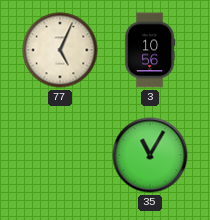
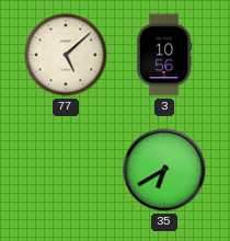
77: 5:04 -> 5:08
35: 11:05 -> 6:40
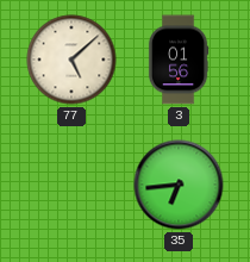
3: 10:56 -> 01:56
35: 6:40 -> 6:44
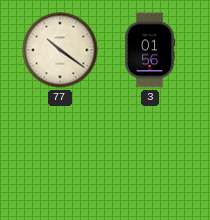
77: 5:08 -> 10:21
35: 6:44 -> none
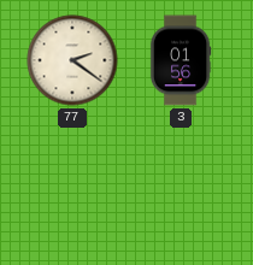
77: 10:21 -> 2:21
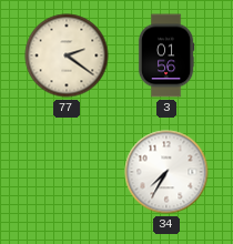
34: none -> 7:35
